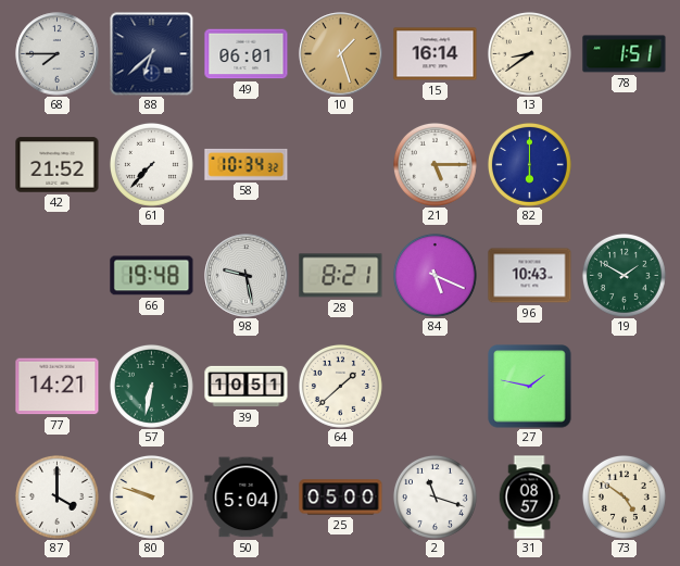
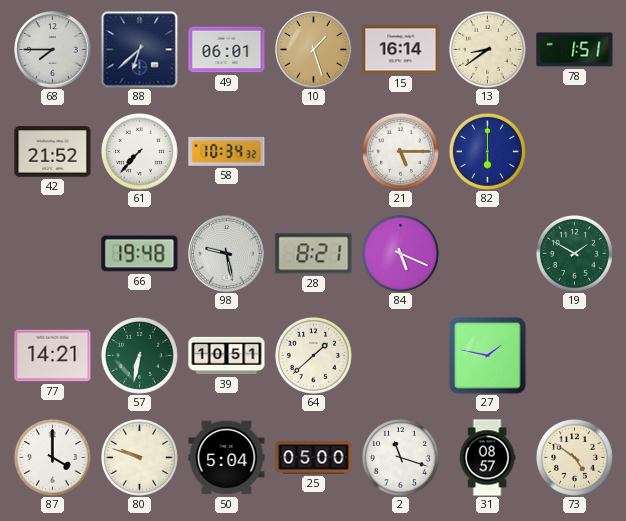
96: 10:43 -> none
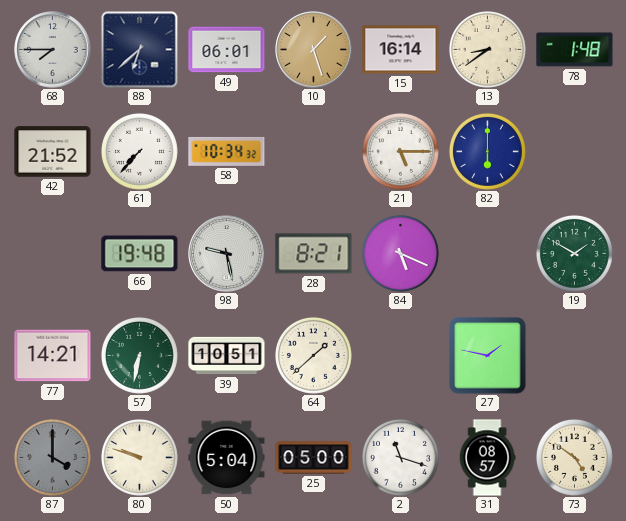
78: 1:51 -> 1:48
87 dial: white -> grey
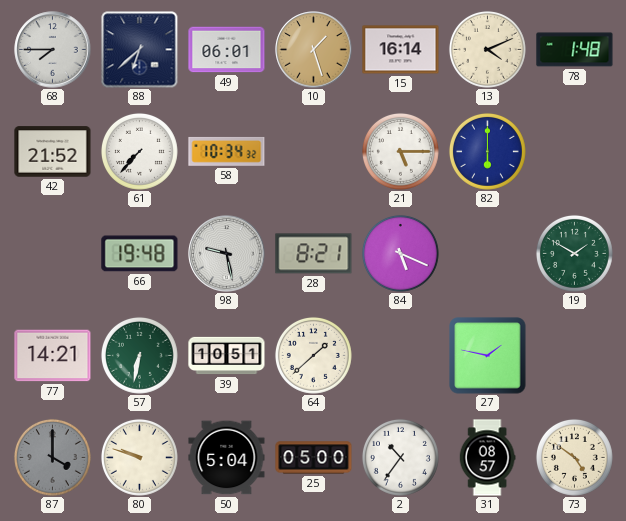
13: 8:39 -> 4:11
2: 11:18 -> 10:36
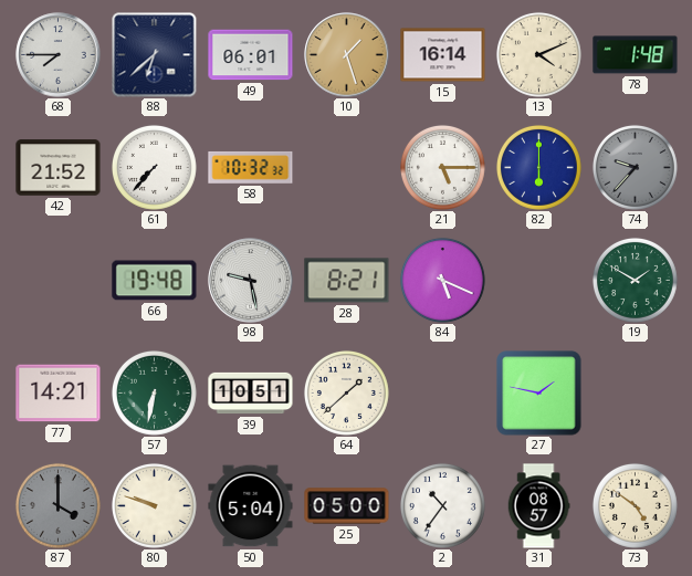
58: 10:34 -> 10:32
74: none -> 9:37
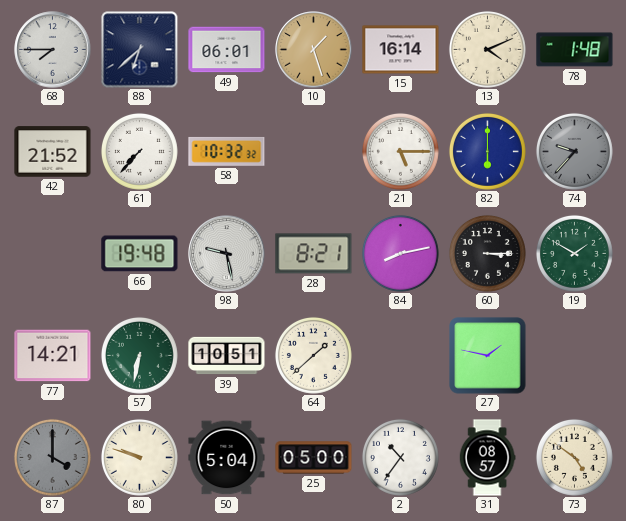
84: 5:19 -> 8:13
60: none -> 3:15
